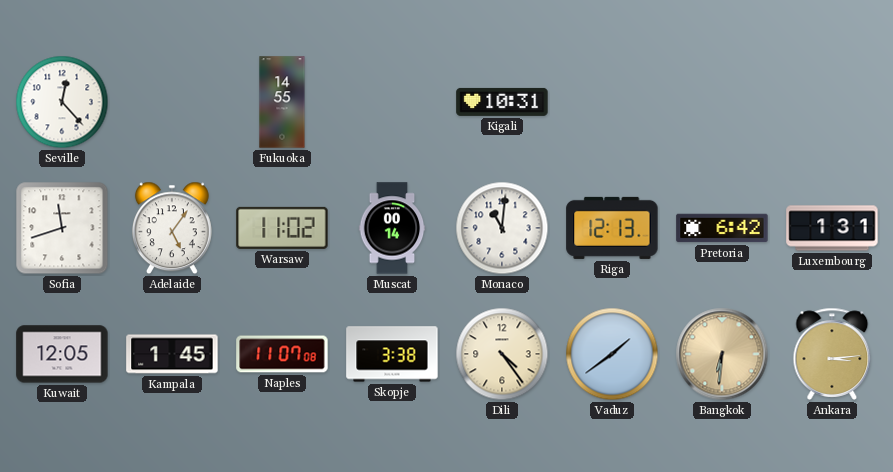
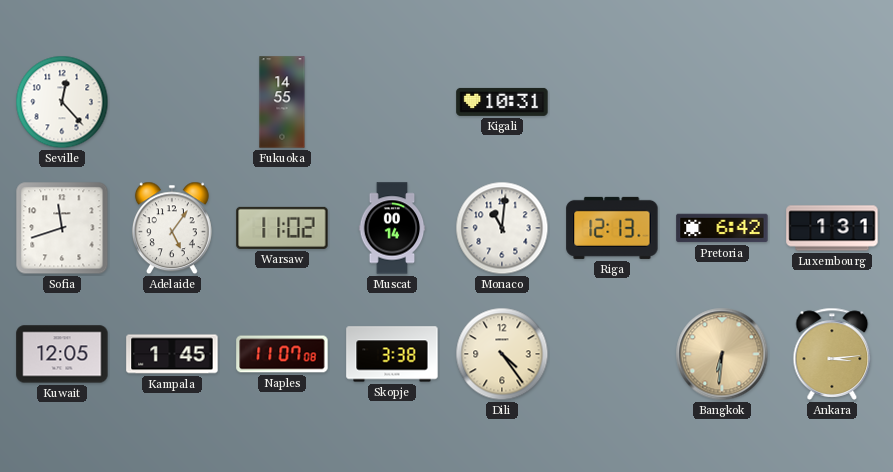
Vaduz: 1:39 -> none
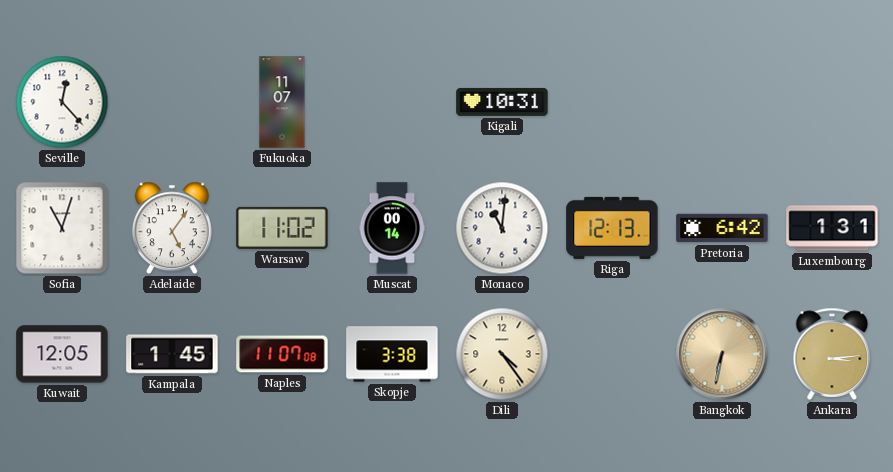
Fukuoka: 14:55 -> 11:07
Sofia: 11:42 -> 11:03
Bangkok: 6:31 -> 6:32
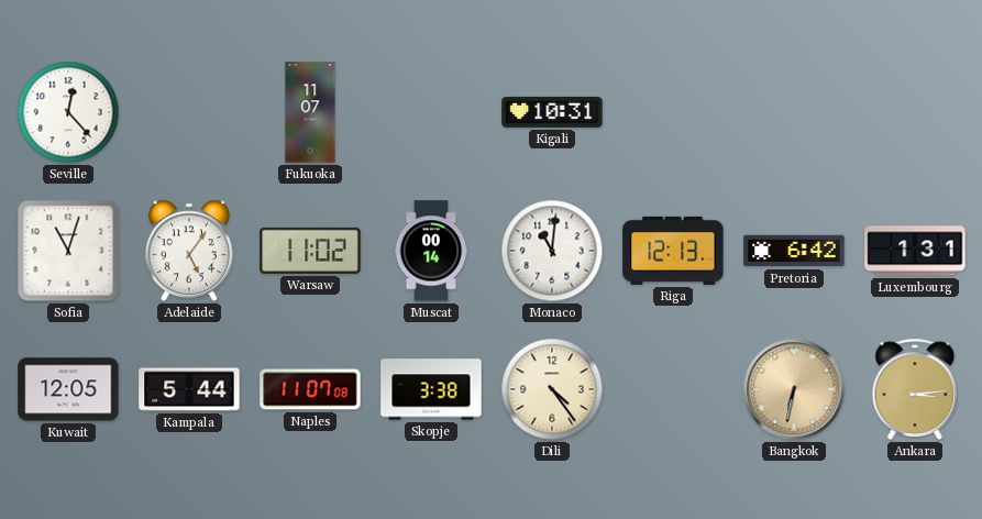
Kampala: 1:45 -> 5:44
